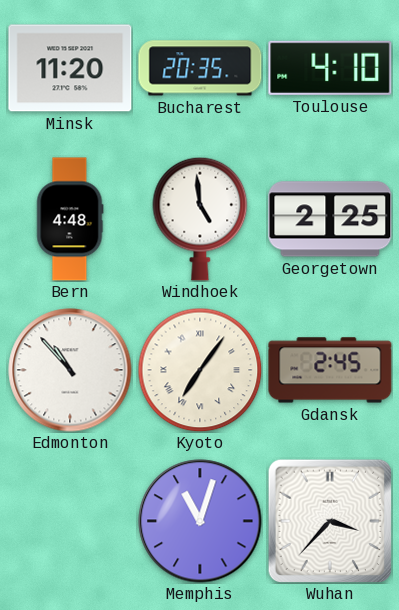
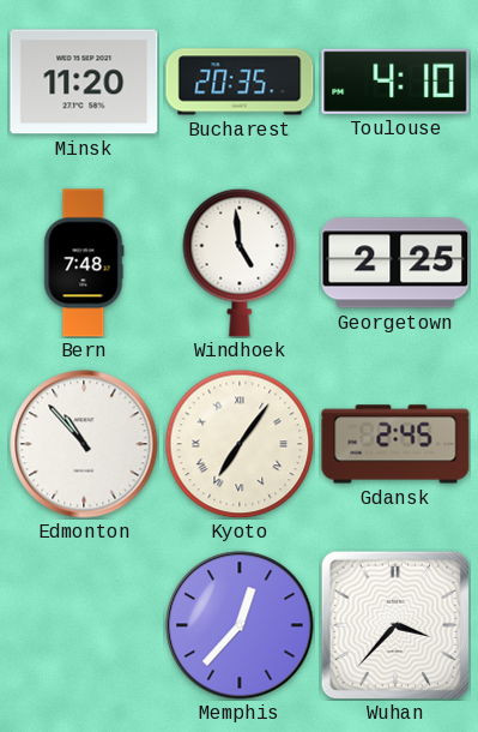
Bern: 4:48 -> 7:48
Memphis: 11:03 -> 12:37
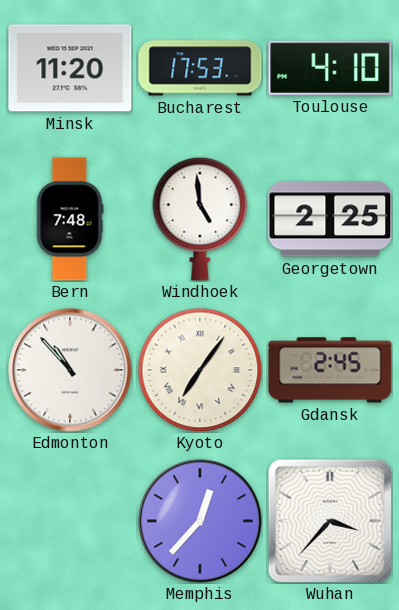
Bucharest: 20:35 -> 17:53
